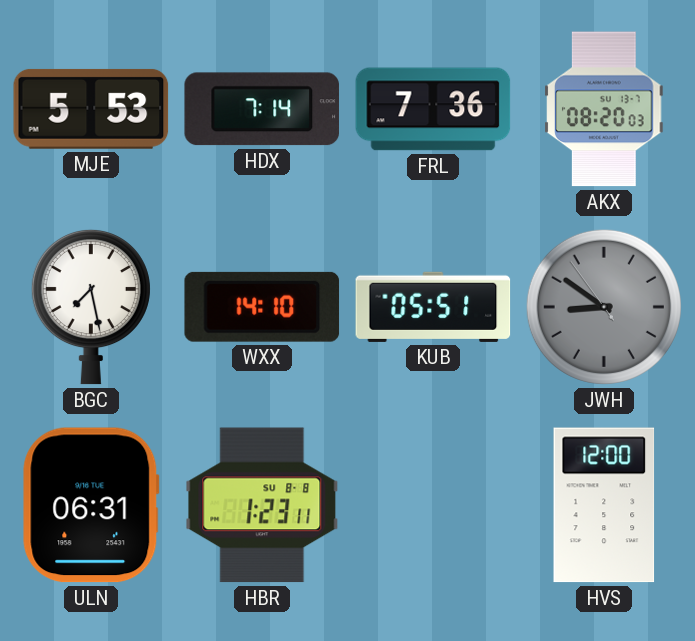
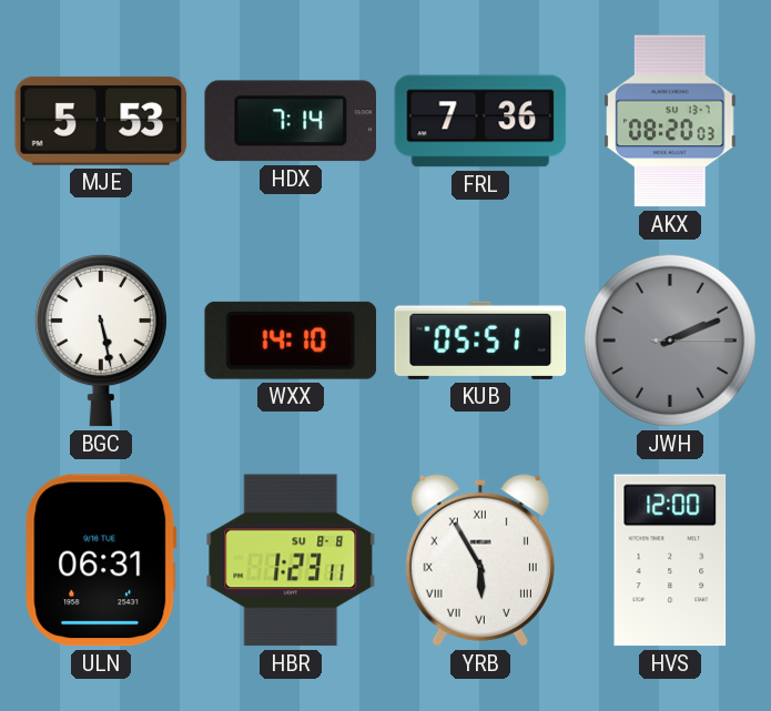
BGC: 7:28 -> 5:28
JWH: 8:50 -> 2:11
YRB: none -> 5:55
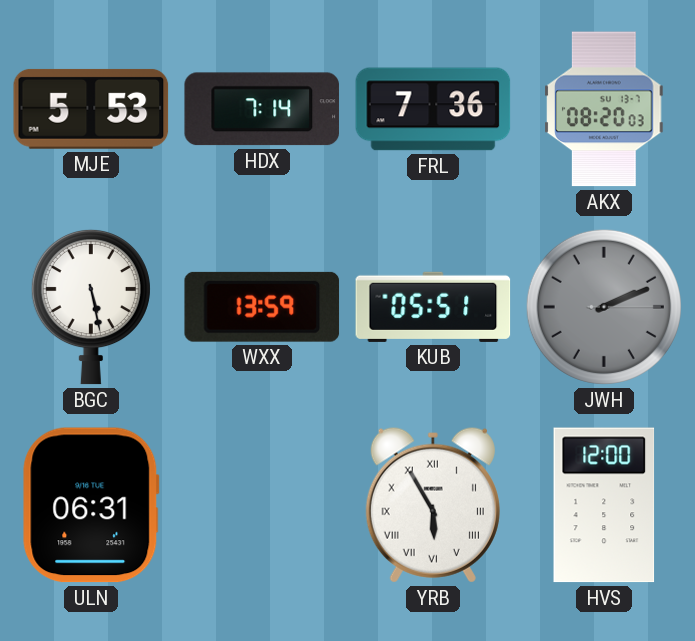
WXX: 14:10 -> 13:59
HBR: 1:23 -> none
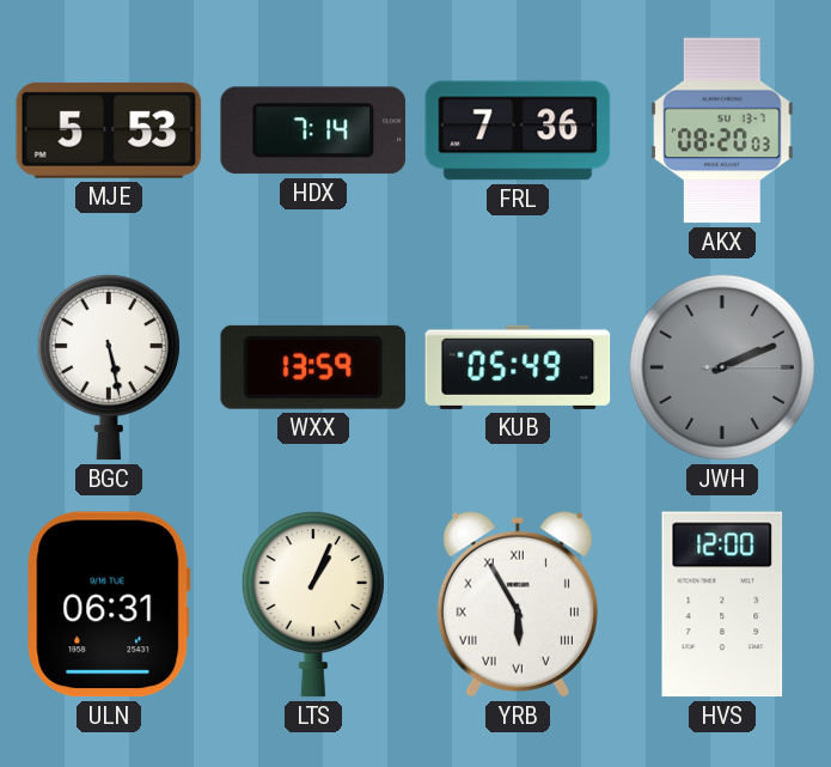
KUB: 05:51 -> 05:49
LTS: none -> 1:04
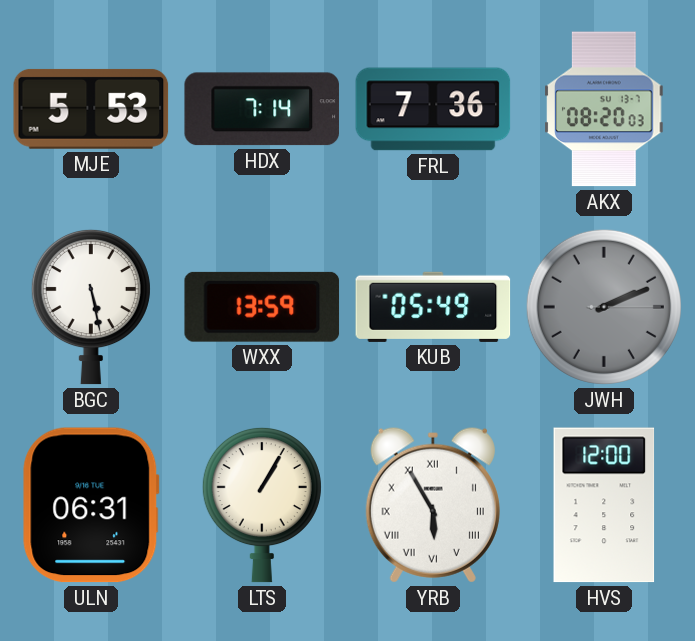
LTS: 1:04 -> 1:05
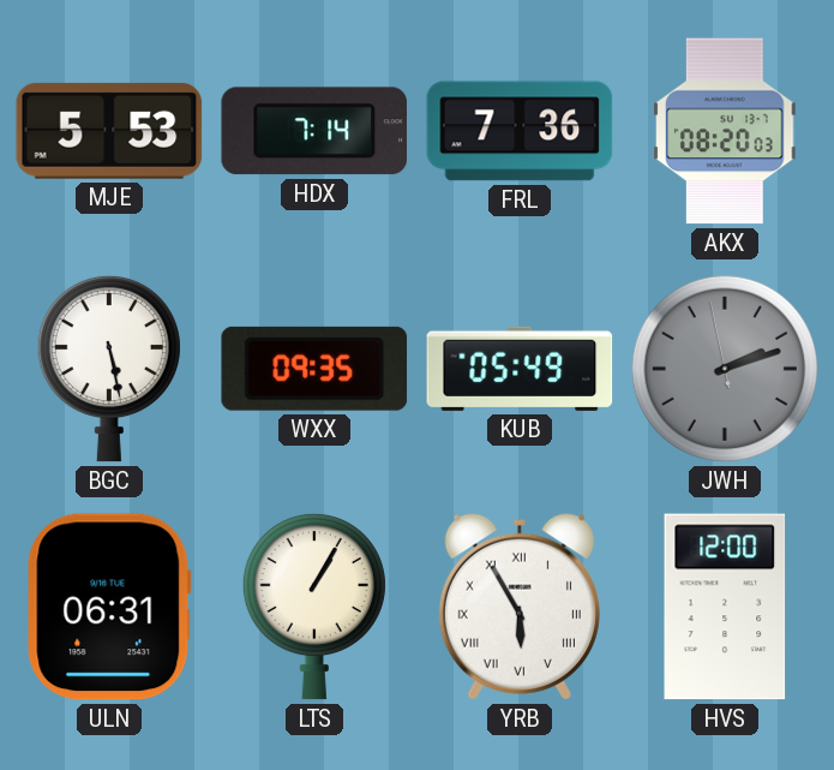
WXX: 13:59 -> 09:35
JWH: 2:11:15 -> 2:11:58
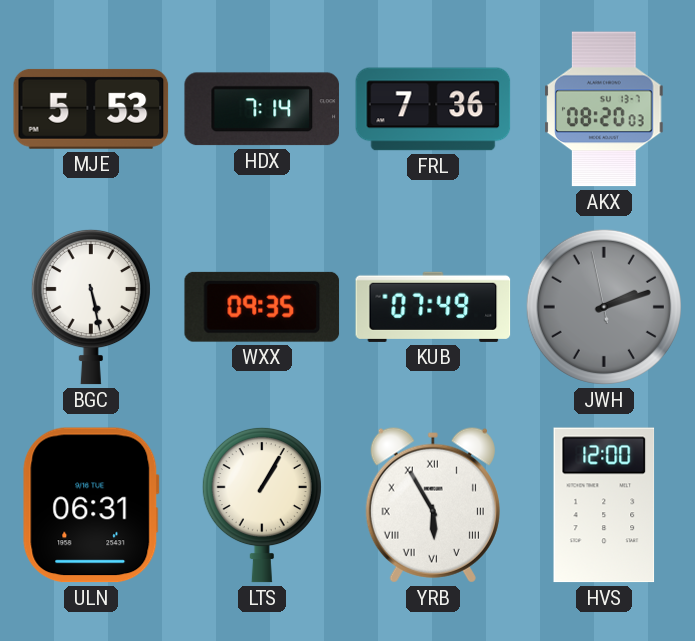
KUB: 05:49 -> 07:49
